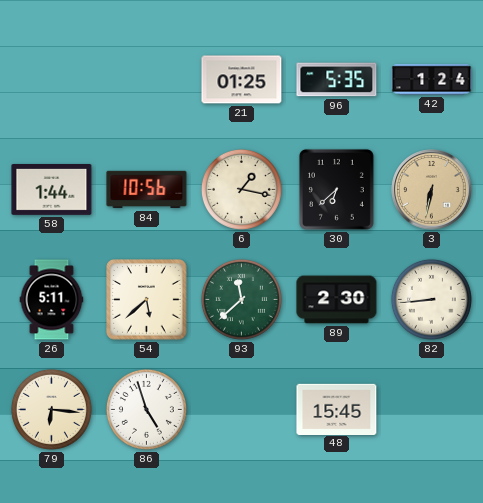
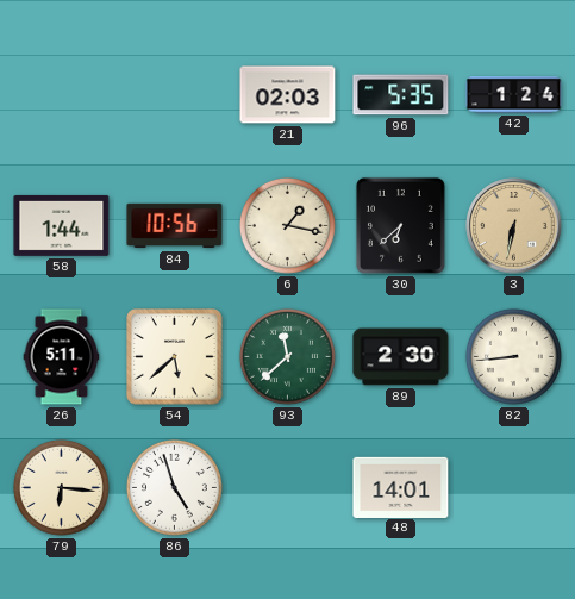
21: 01:25 -> 02:03
48: 15:45 -> 14:01
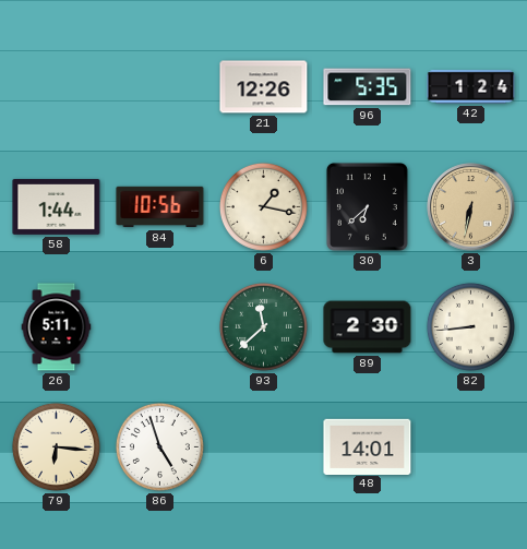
21: 02:03 -> 12:26
54: 5:38 -> none
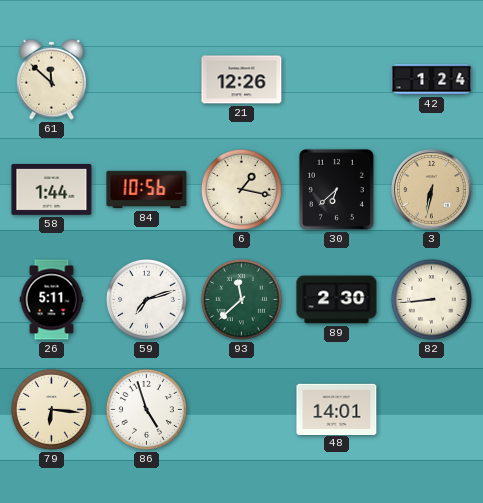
61: none -> 11:52
96: 5:35 -> none
59: none -> 7:12
